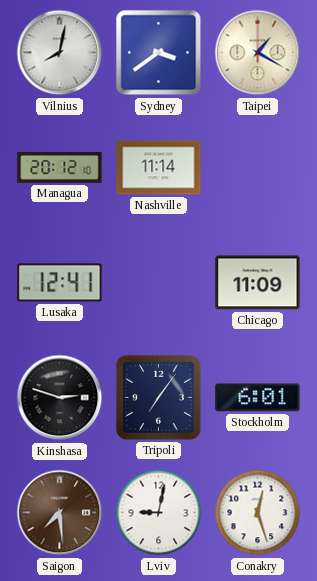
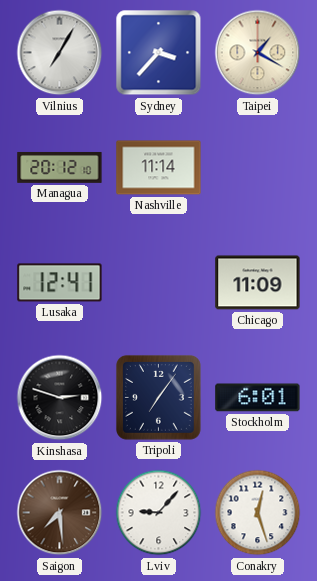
Vilnius: 8:02 -> 7:05
Sydney: 3:39 -> 3:37
Lviv: 9:02 -> 9:07
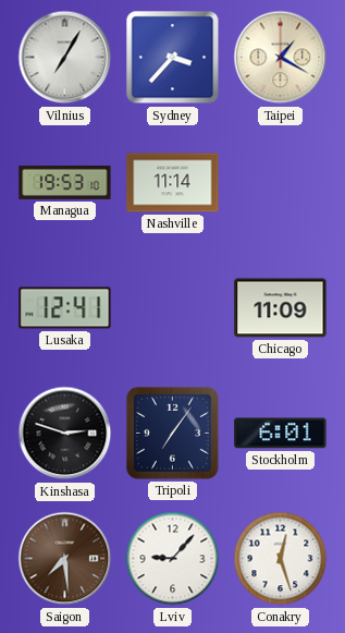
Managua: 20:12 -> 19:53
